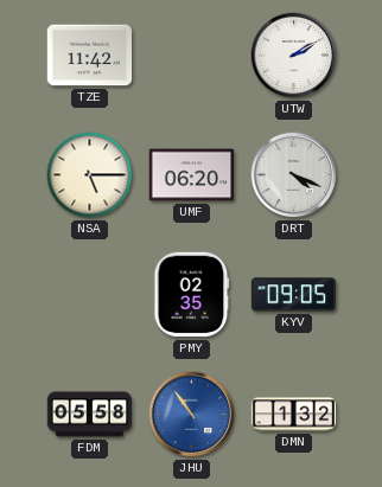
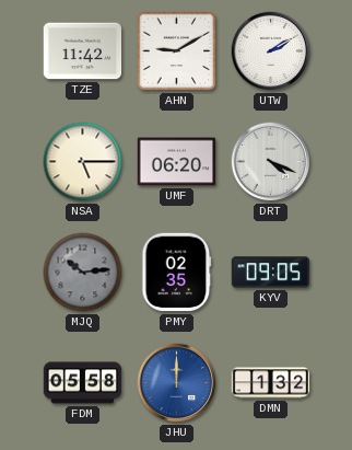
AHN: none -> 9:10
MJQ: none -> 10:14
JHU: 10:54 -> 12:00
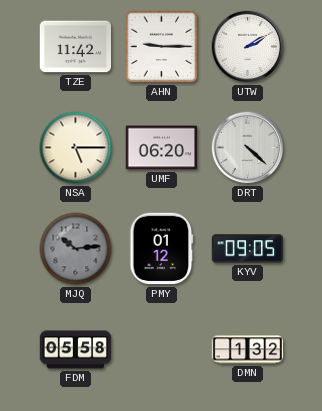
AHN: 9:10 -> 9:15
DRT: 4:19 -> 4:22
PMY: 02:35 -> 01:12
JHU: 12:00 -> none
